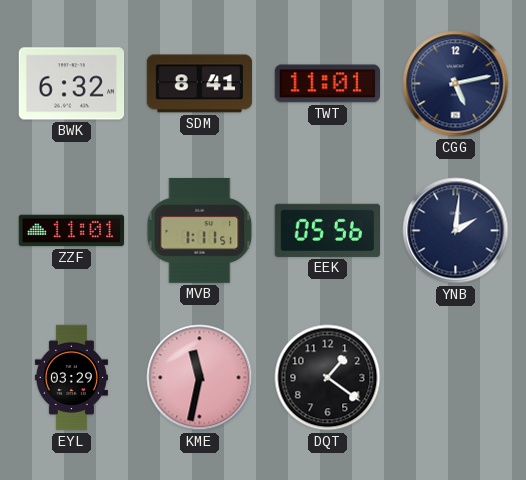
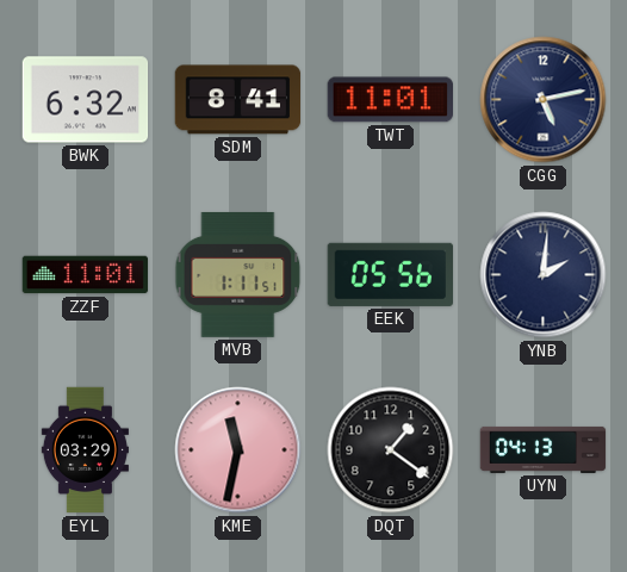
UYN: none -> 04:13
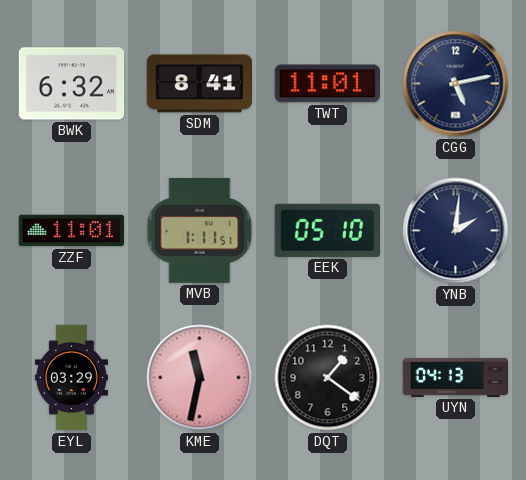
EEK: 05:56 -> 05:10
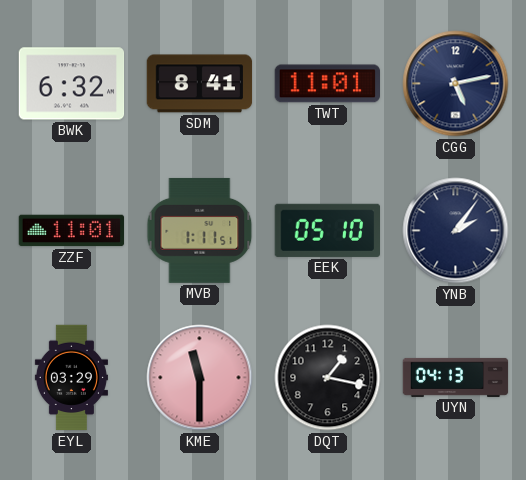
YNB: 2:01 -> 2:06
KME: 11:32 -> 11:30
DQT: 1:21 -> 1:17
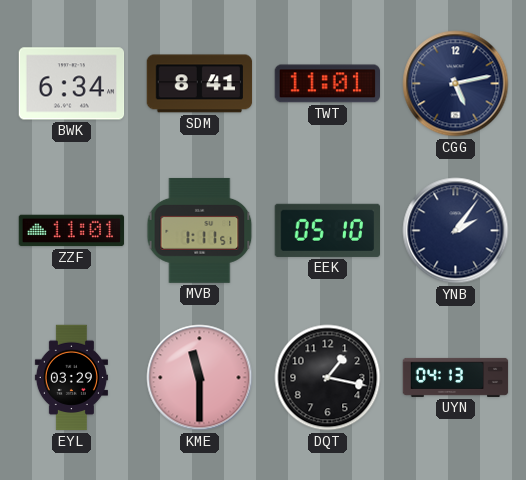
BWK: 6:32 -> 6:34
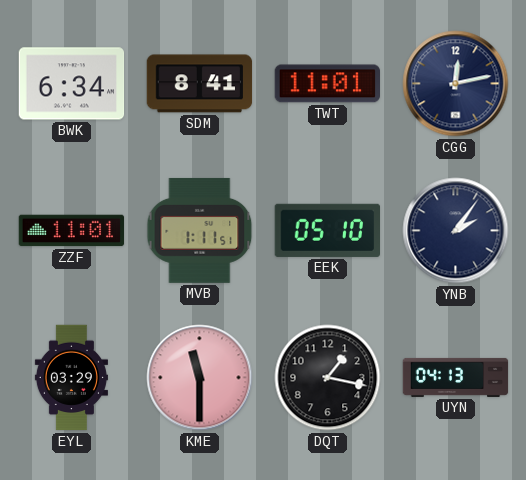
CGG: 5:13 -> 12:13
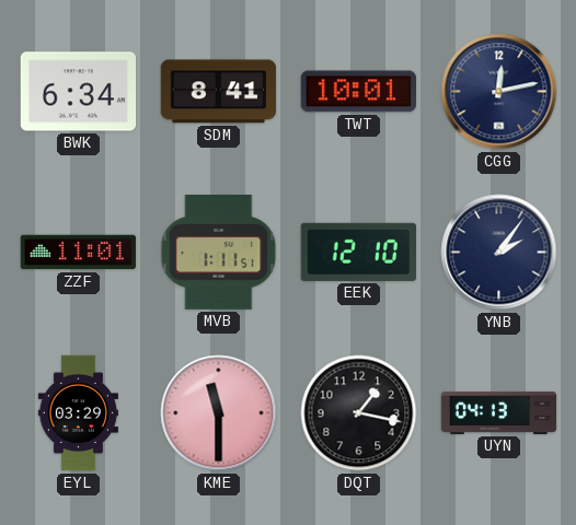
TWT: 11:01 -> 10:01
EEK: 05:10 -> 12:10
